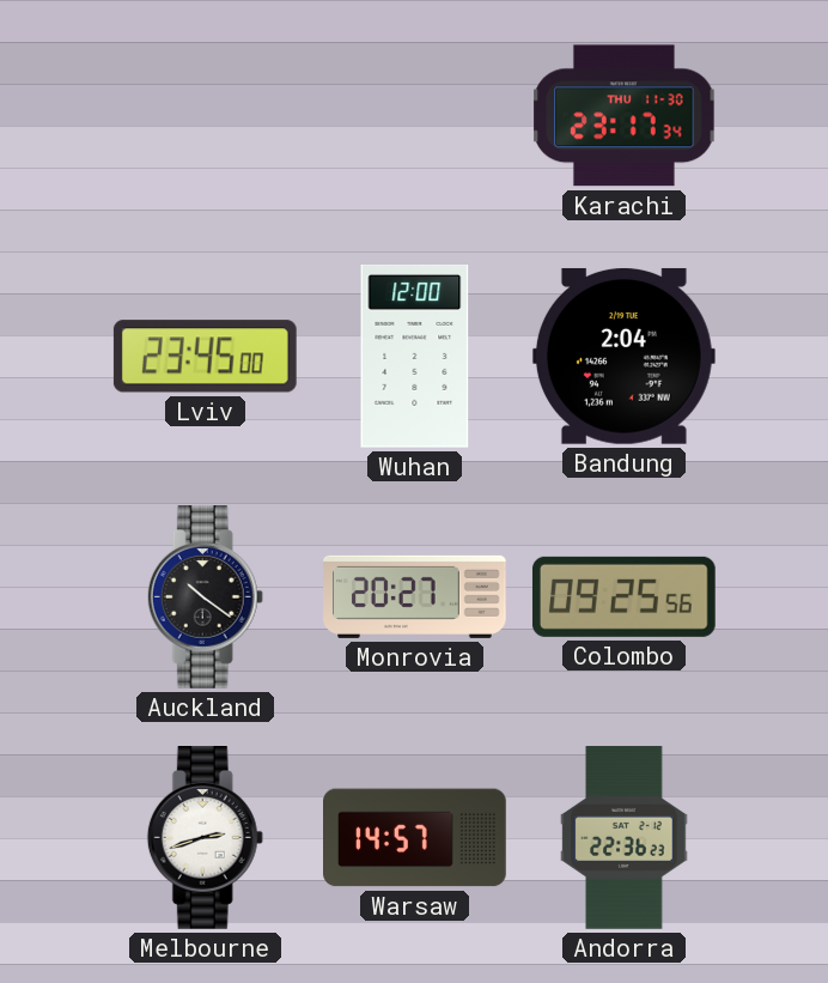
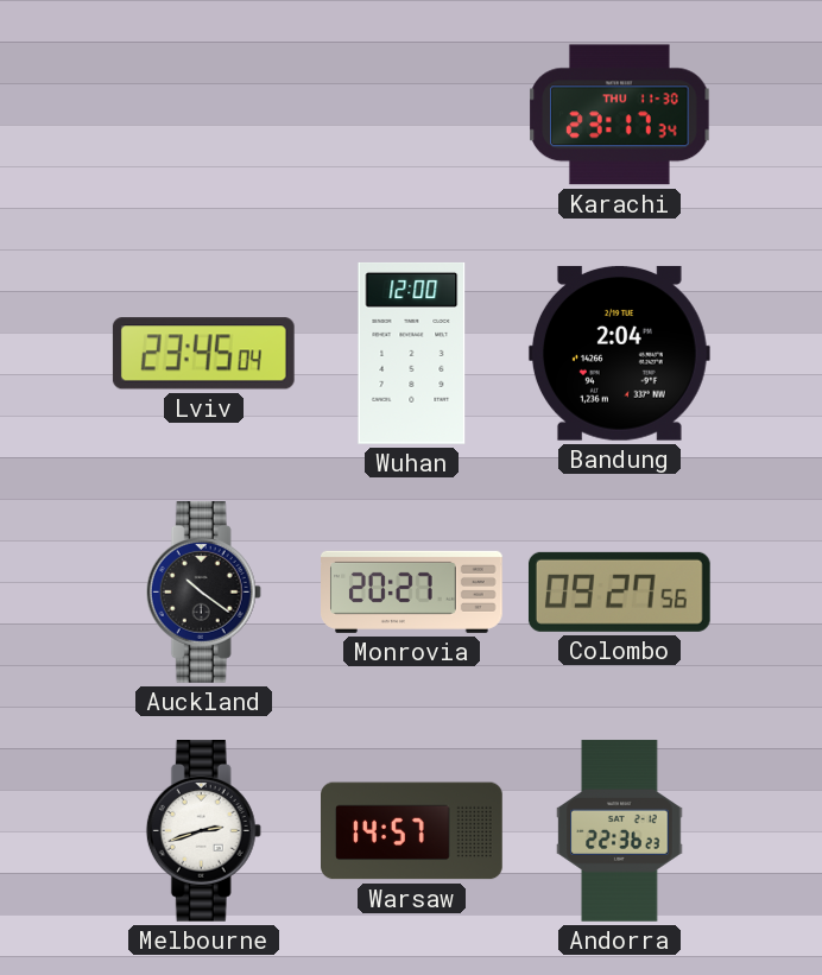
Lviv: 23:45:00 -> 23:45:04
Colombo: 09:25 -> 09:27
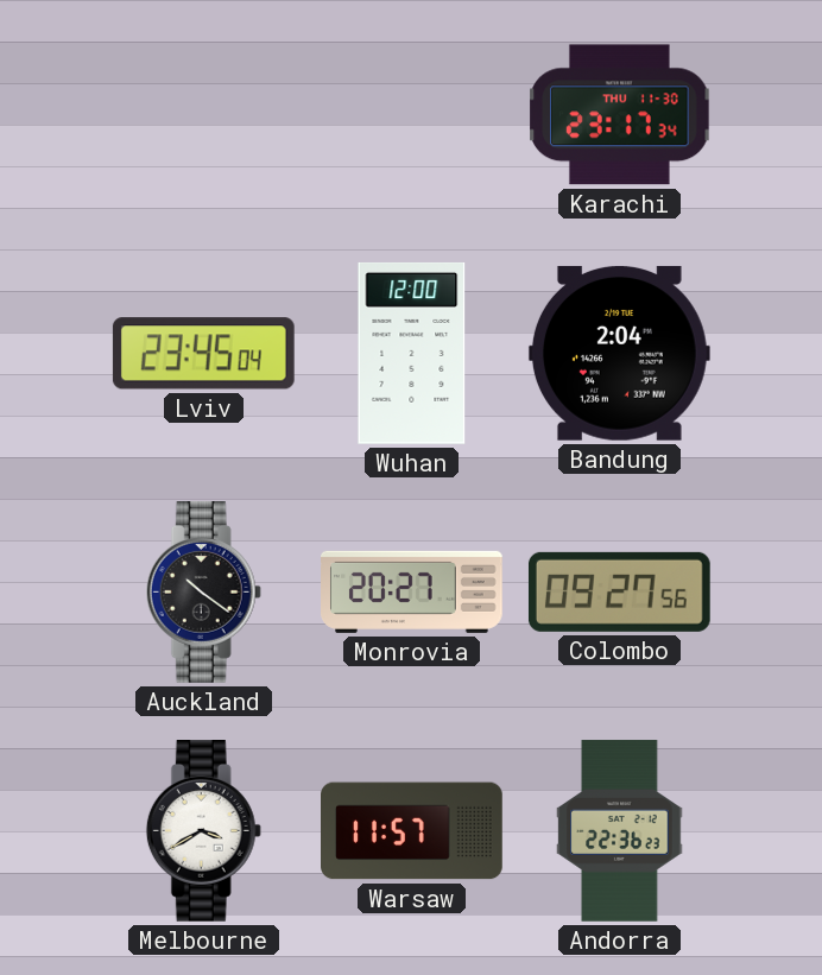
Melbourne: 2:42 -> 3:40
Warsaw: 14:57 -> 11:57
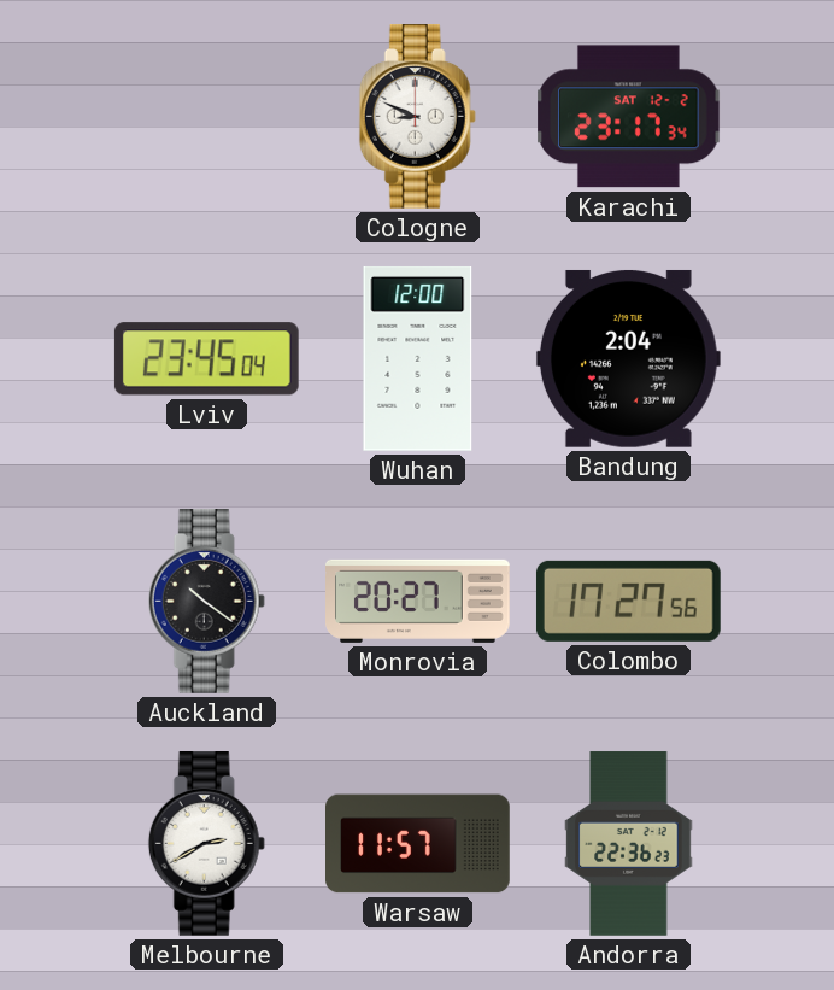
Cologne: none -> 8:49
Karachi date: THU 11-30 -> SAT 12-2
Colombo: 09:27 -> 17:27
Melbourne: 3:40 -> 2:40
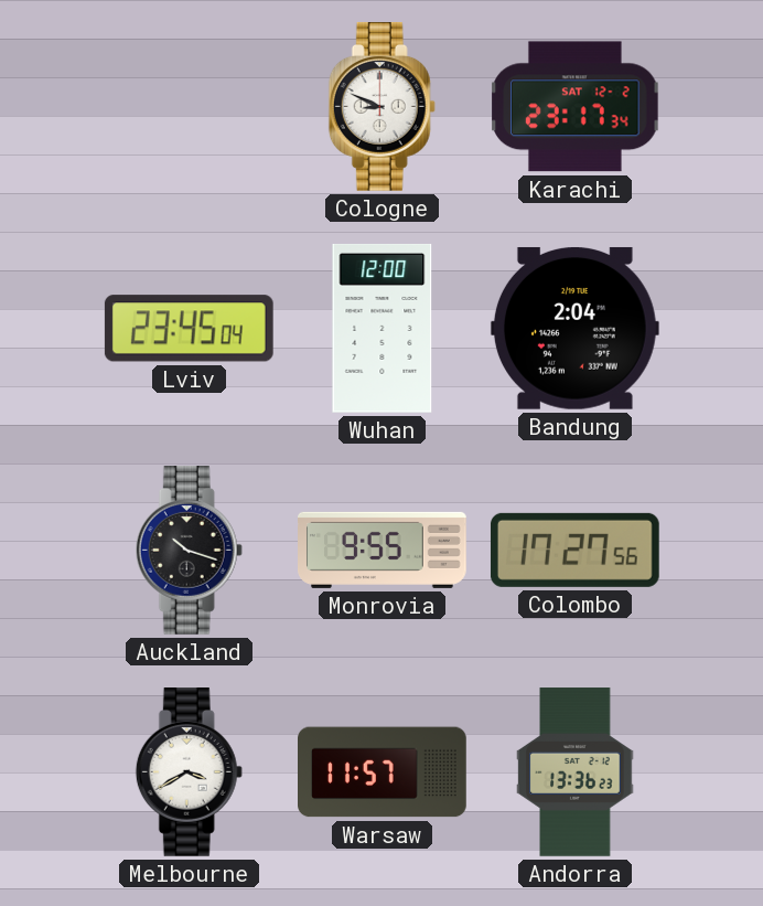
Auckland: 10:21 -> 10:18
Monrovia: 20:27 -> 9:55
Melbourne: 2:40 -> 3:40
Andorra: 22:36 -> 13:36
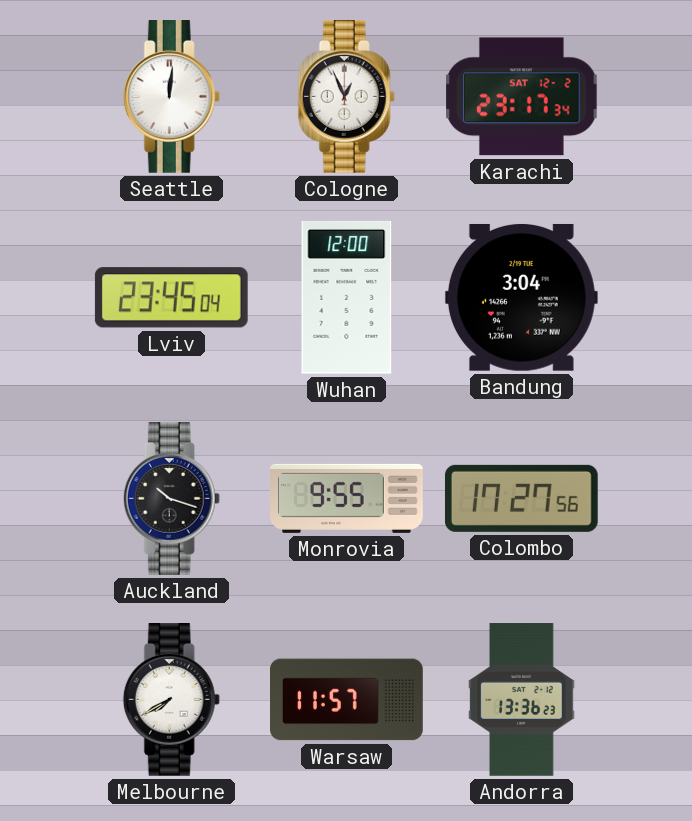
Seattle: none -> 12:01
Cologne: 8:49 -> 12:56
Bandung: 2:04 -> 3:04
Melbourne: 3:40 -> 7:40
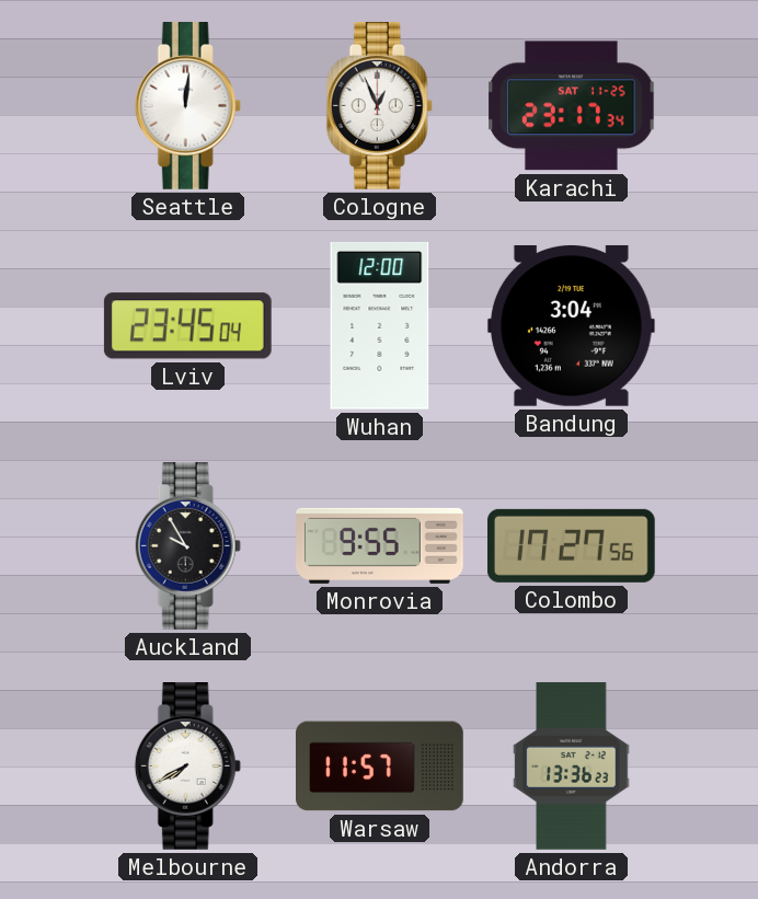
Karachi date: SAT 12-2 -> SAT 11-25
Auckland: 10:18 -> 9:55
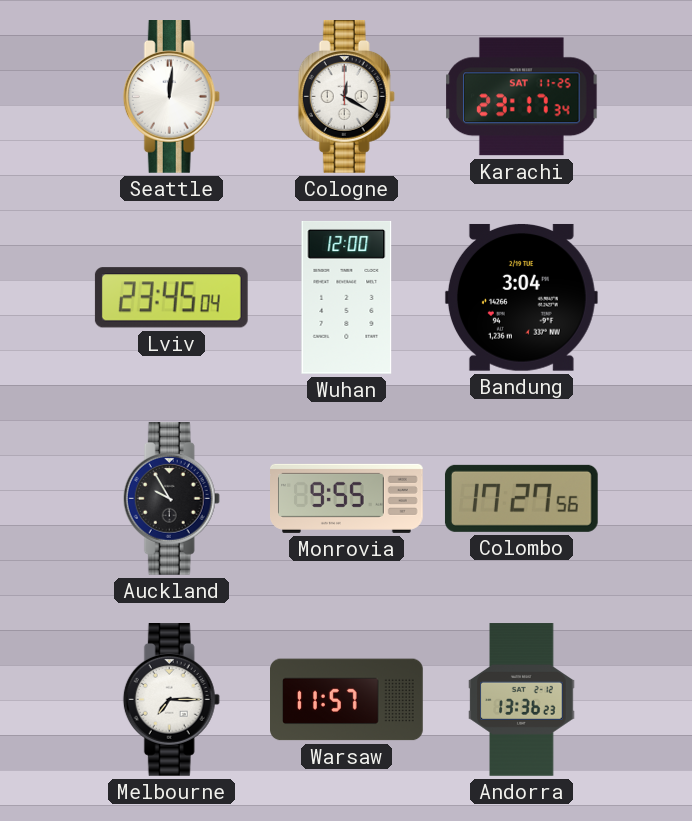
Cologne: 12:56 -> 12:20
Melbourne: 7:40 -> 7:15
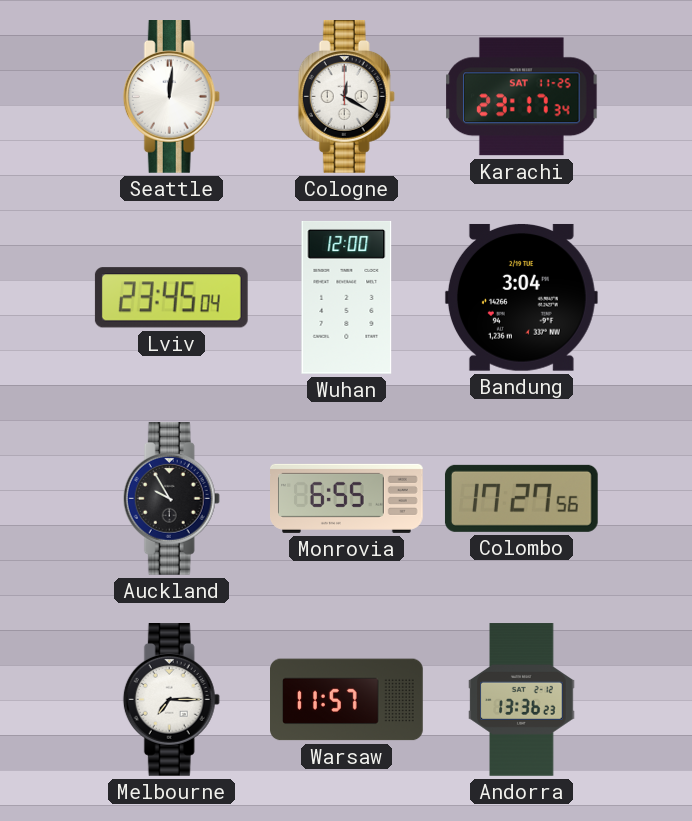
Monrovia: 9:55 -> 6:55
